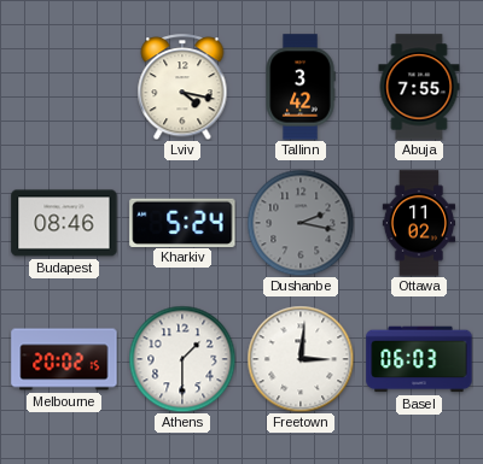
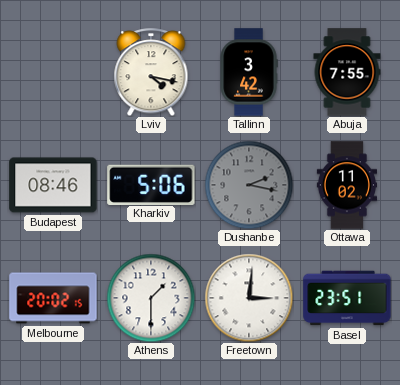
Kharkiv: 5:24 -> 5:06
Basel: 06:03 -> 23:51
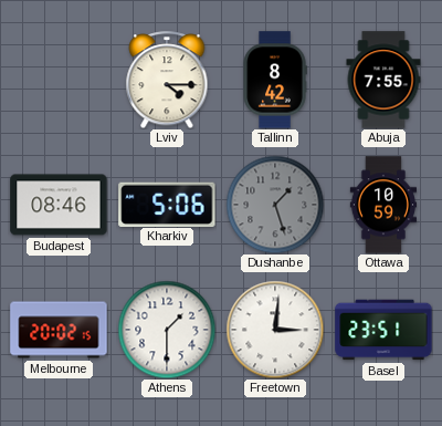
Lviv: 4:17 -> 4:15
Tallinn: 3:42 -> 8:42
Dushanbe: 2:17 -> 1:27
Ottawa: 11:02 -> 10:59
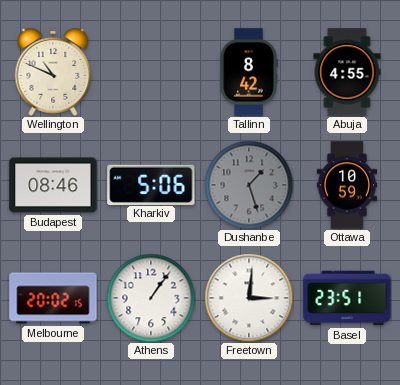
Wellington: none -> 10:49
Lviv: 4:15 -> none
Abuja: 7:55 -> 4:55
Athens: 1:30 -> 1:06
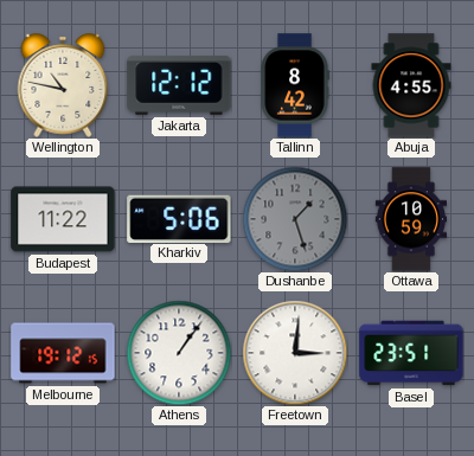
Wellington: 10:49 -> 10:47
Jakarta: none -> 12:12
Budapest: 08:46 -> 11:22
Melbourne: 20:02 -> 19:12
